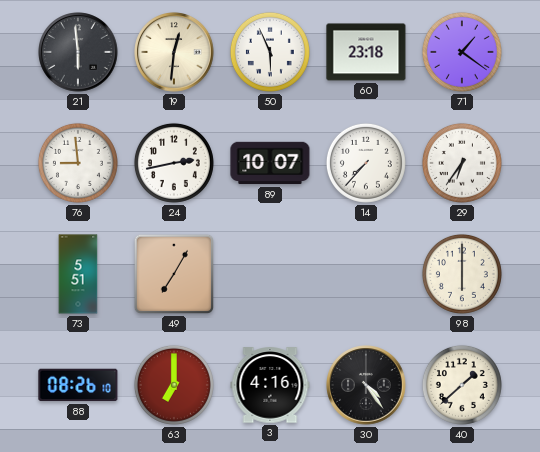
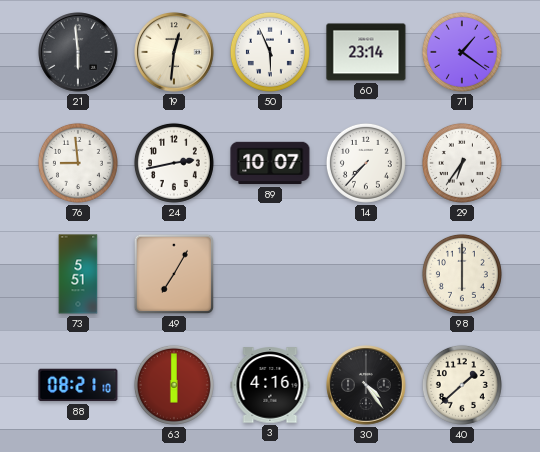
60: 23:18 -> 23:14
88: 08:26 -> 08:21
63: 7:00 -> 6:00
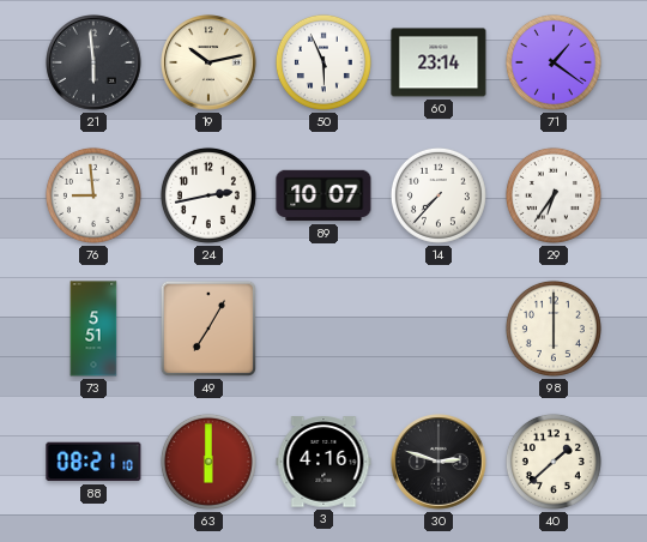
19: 12:31 -> 10:13
30: 4:24 -> 2:48
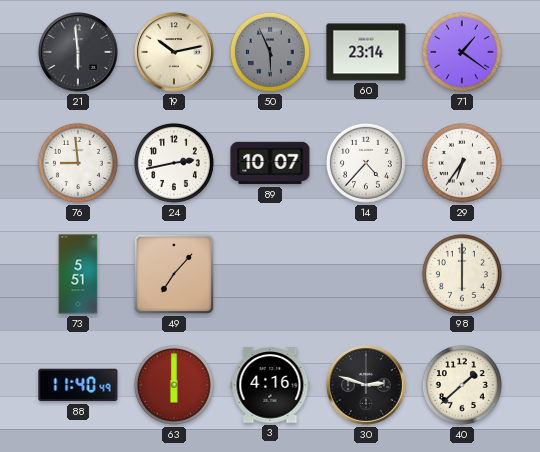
50 dial: white -> grey
14: 7:37 -> 4:37
49: 7:05 -> 7:07
88: 08:21 -> 11:40
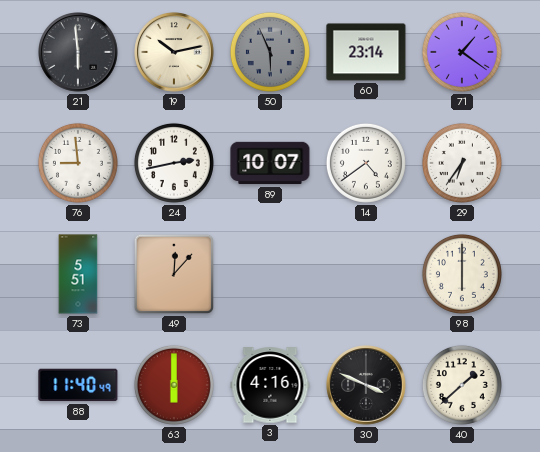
14: 4:37 -> 4:39
49: 7:07 -> 12:07
30: 2:48 -> 3:49
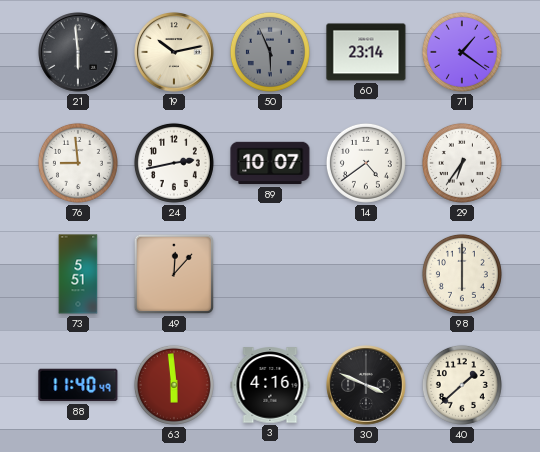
63: 6:00 -> 5:59
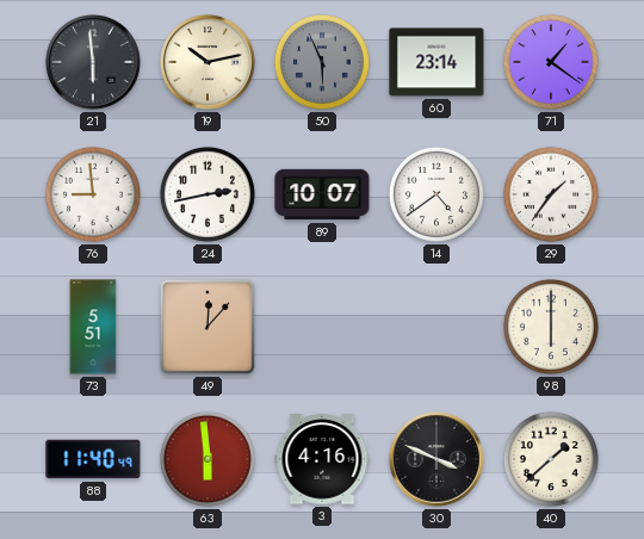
29: 6:36 -> 1:36
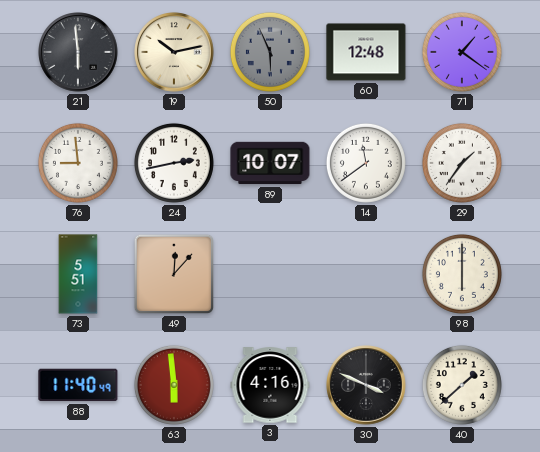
60: 23:14 -> 12:48
14: 4:39 -> 11:39
